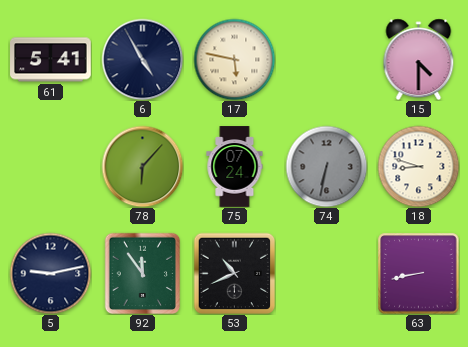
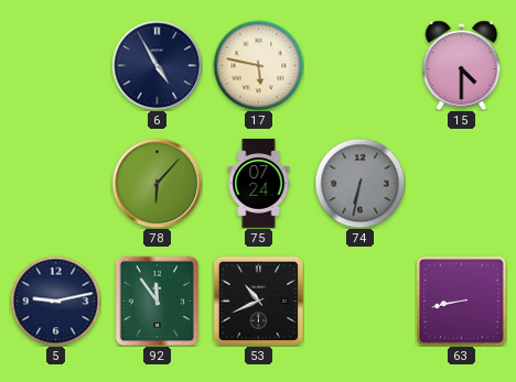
61: 5:41 -> none
18: 8:48 -> none
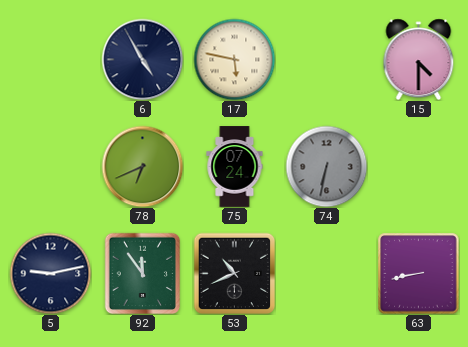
78: 6:07 -> 6:41
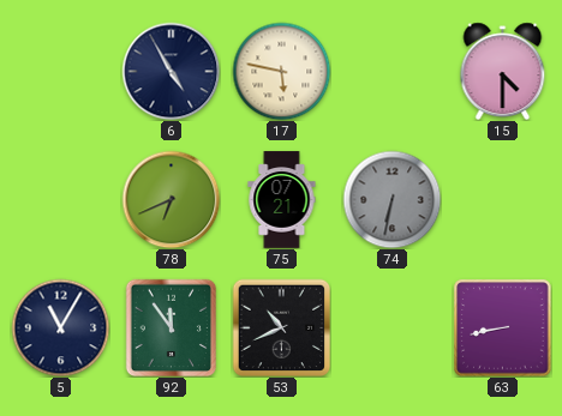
75: 07:24 -> 07:21
5: 9:13 -> 11:05
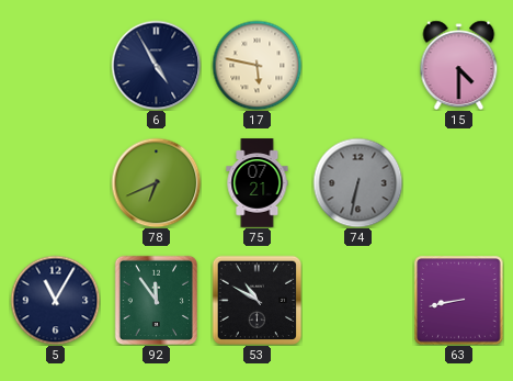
53: 10:41 -> 10:50
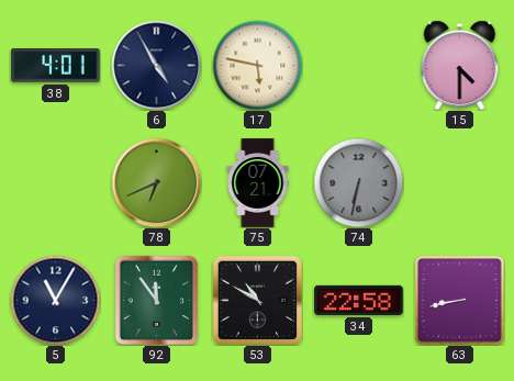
38: none -> 4:01
34: none -> 22:58
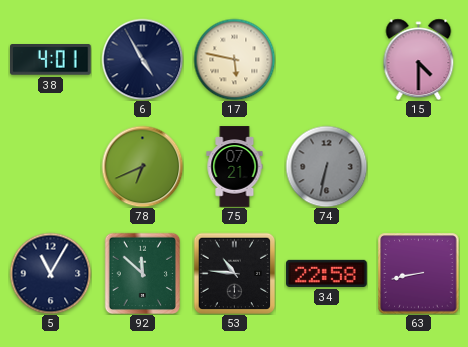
92: 11:54 -> 11:52
53: 10:50 -> 10:46
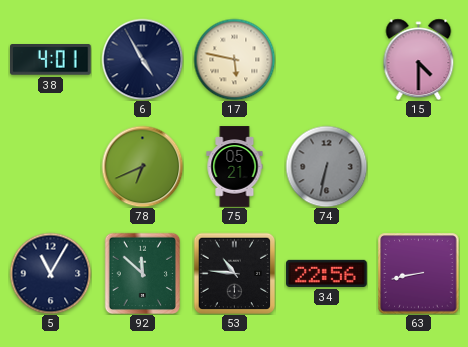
75: 07:21 -> 05:21
34: 22:58 -> 22:56
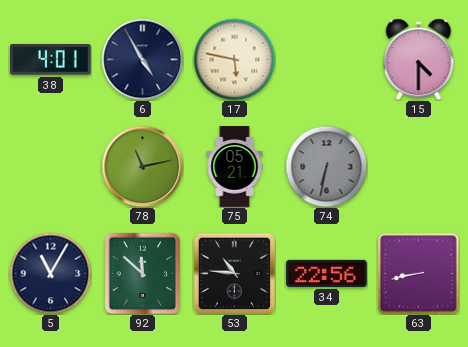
78: 6:41 -> 11:13
